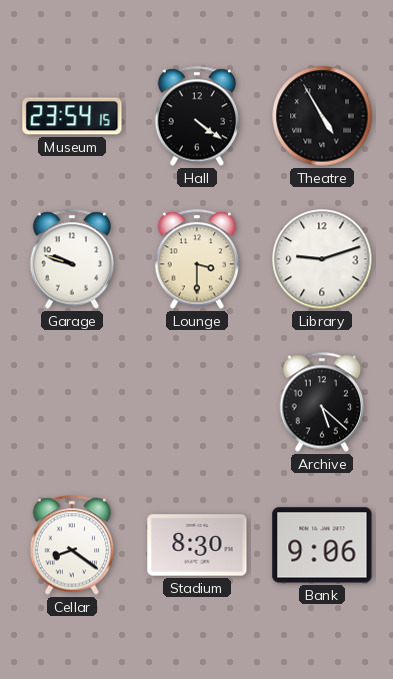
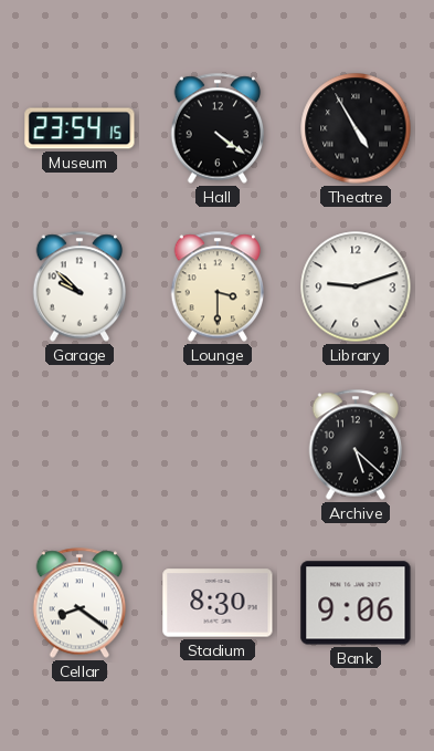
Garage: 9:48 -> 9:52
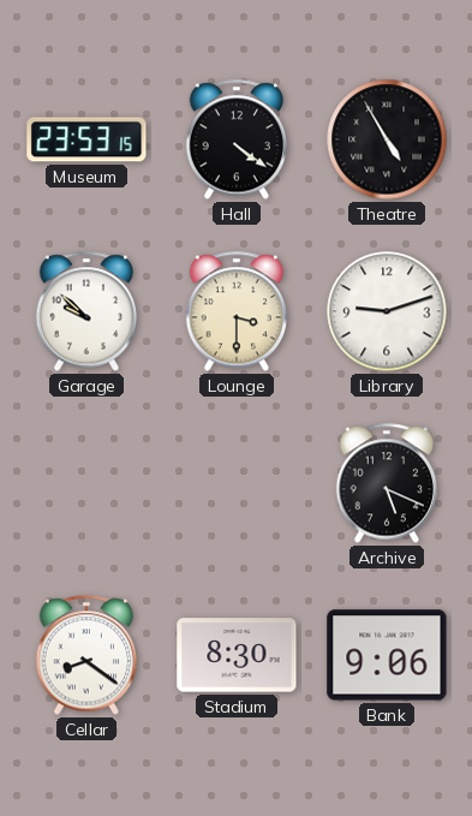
Museum: 23:54 -> 23:53
Archive: 5:22 -> 5:19
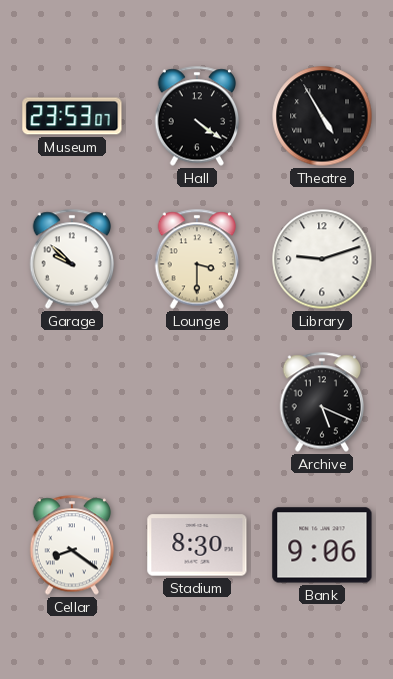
Museum: 23:53:15 -> 23:53:07
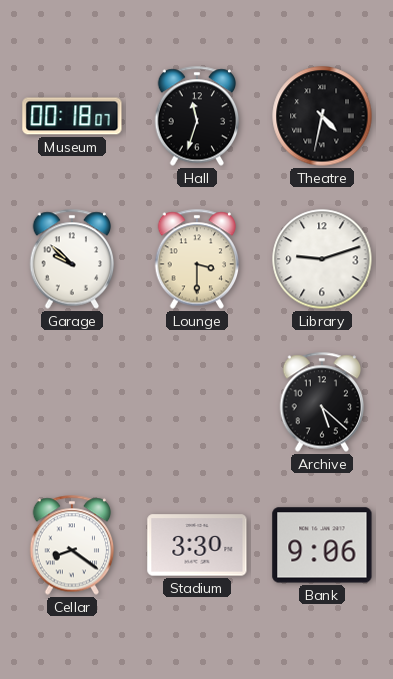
Museum: 23:53 -> 00:18
Hall: 4:21 -> 11:33
Theatre: 4:55 -> 4:32
Archive: 5:19 -> 5:22
Stadium: 8:30 -> 3:30
